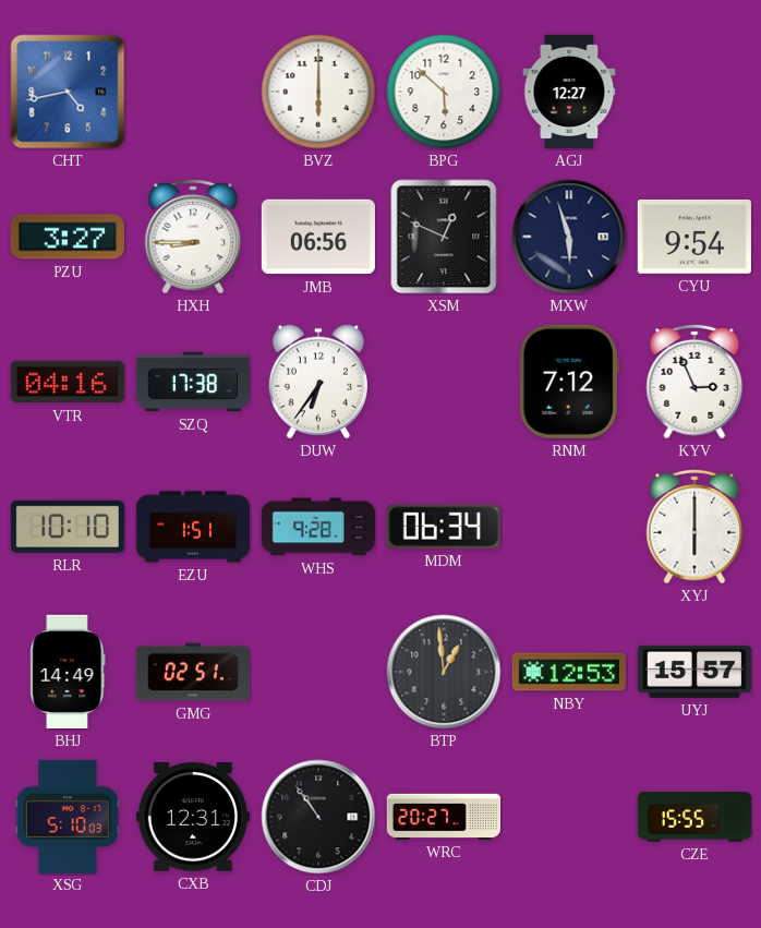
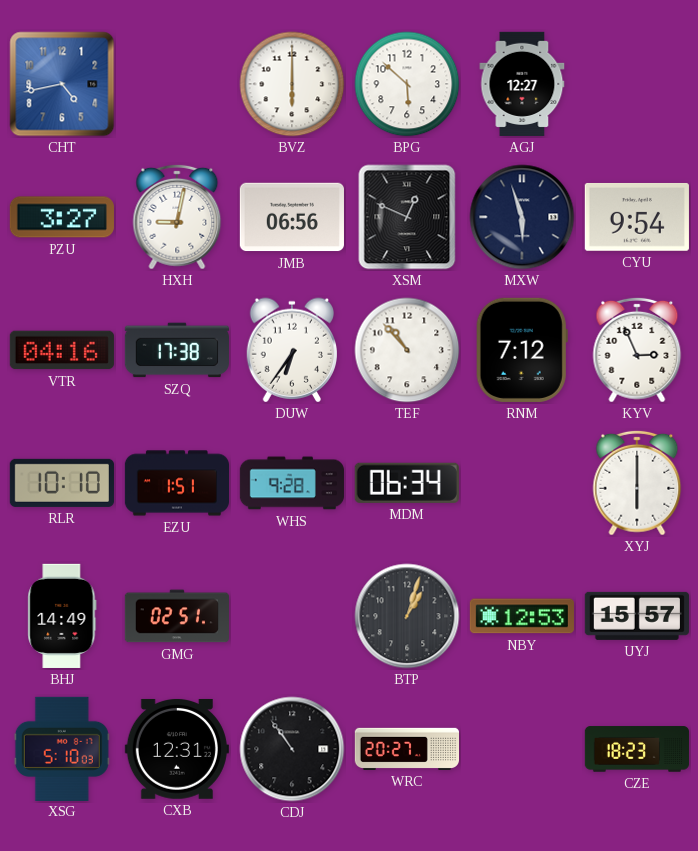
HXH: 8:45 -> 9:02
TEF: none -> 10:53
BTP: 12:59 -> 1:03
CZE: 15:55 -> 18:23
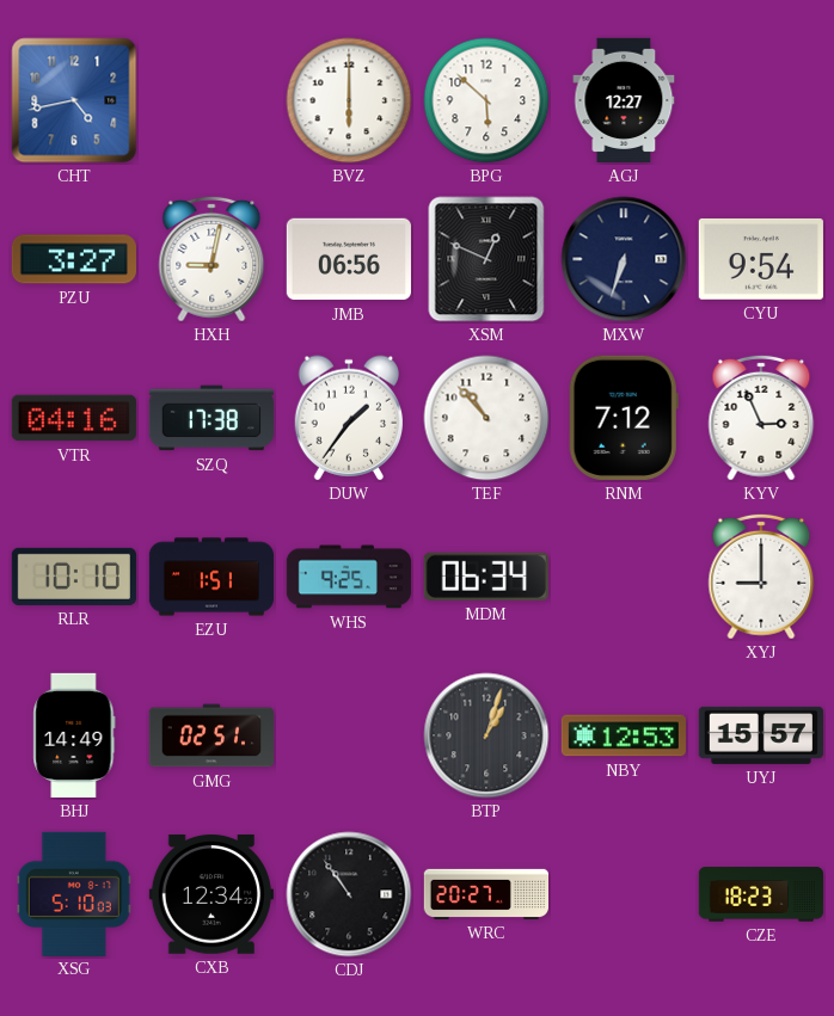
MXW: 5:57 -> 6:33
DUW: 6:36 -> 1:36
WHS: 9:28 -> 9:25
XYJ: 6:00 -> 9:00
CXB: 12:31 -> 12:34
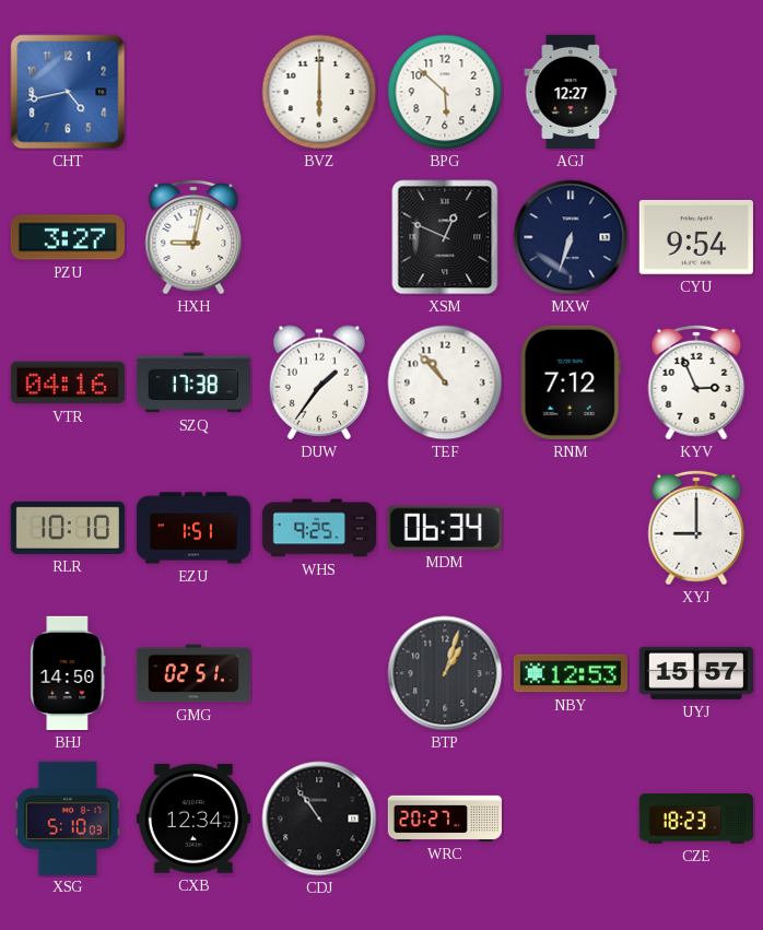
JMB: 06:56 -> none
BHJ: 14:49 -> 14:50
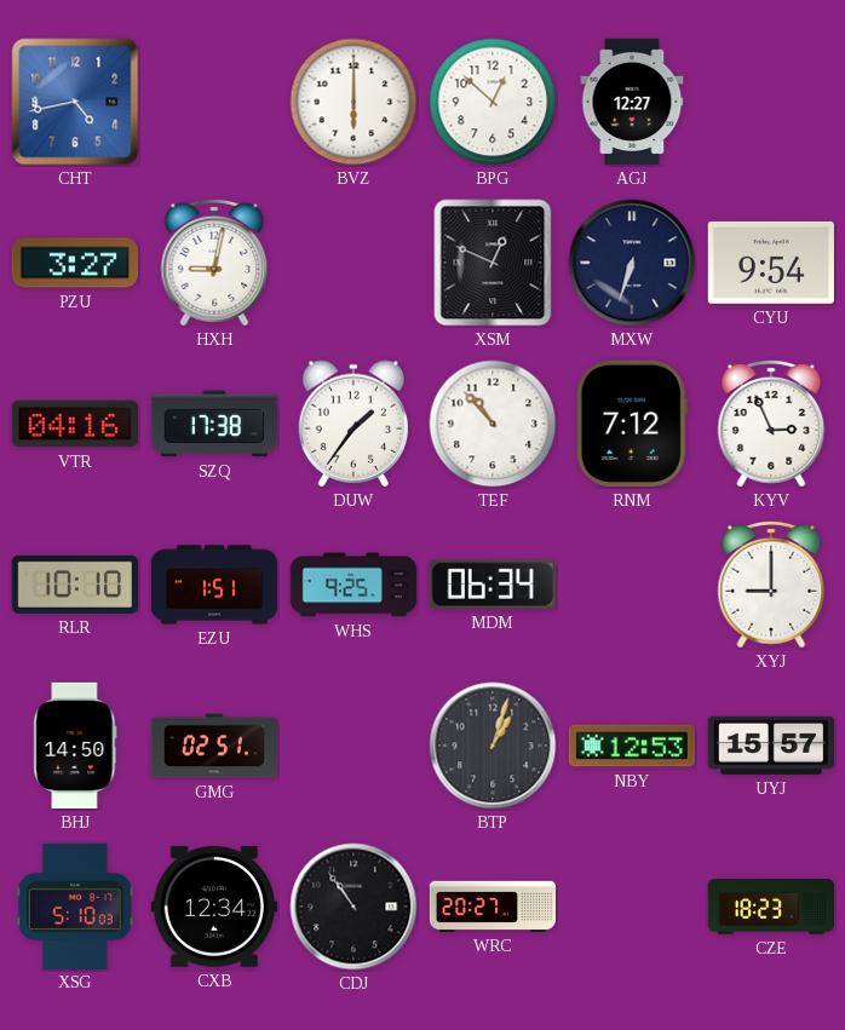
BPG: 5:52 -> 12:52
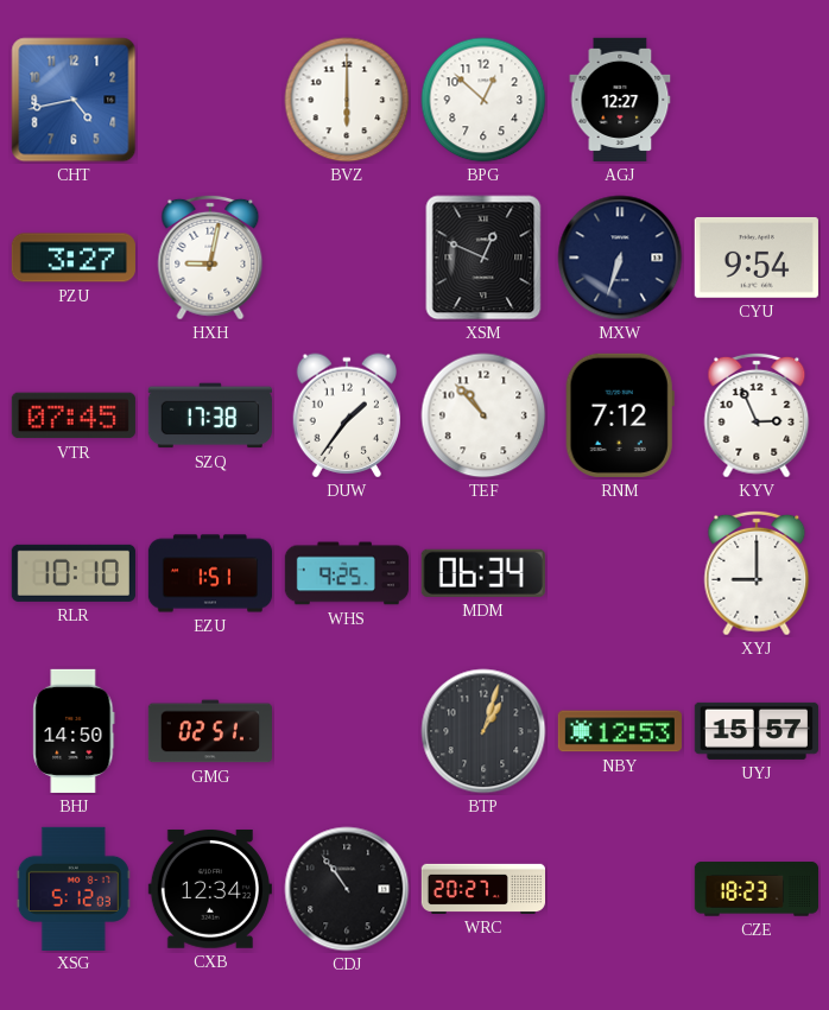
VTR: 04:16 -> 07:45
XSG: 5:10 -> 5:12
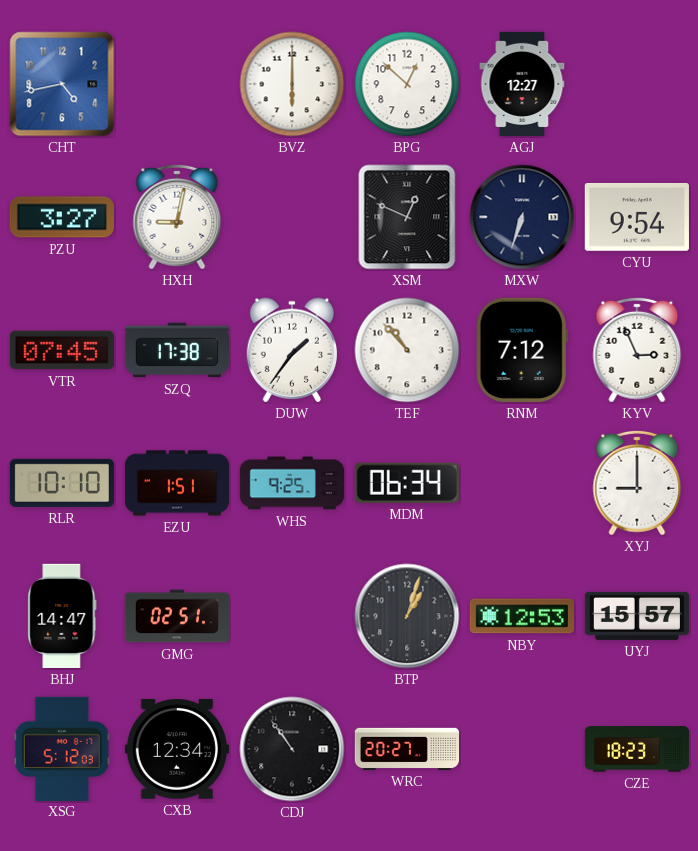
BHJ: 14:50 -> 14:47
